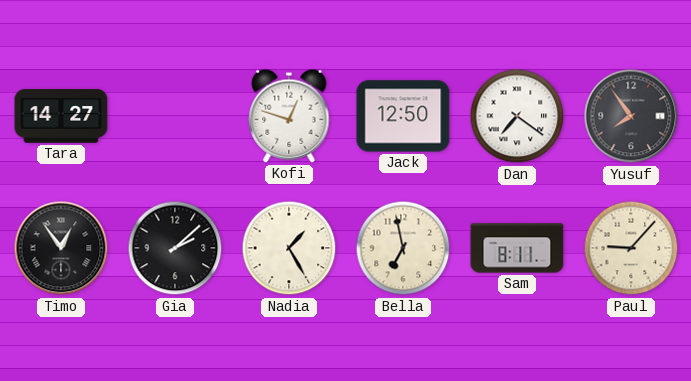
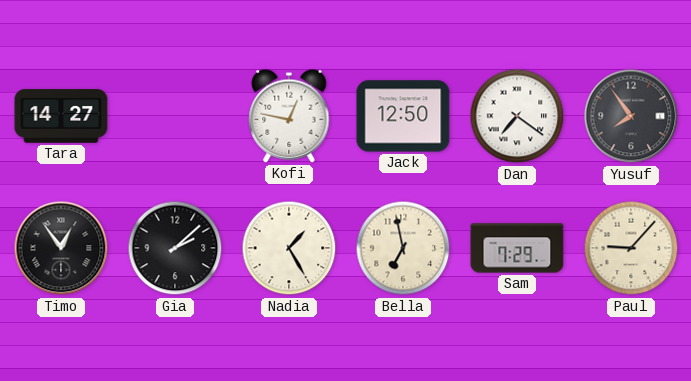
Kofi: 12:48 -> 12:47
Sam: 8:11 -> 7:29
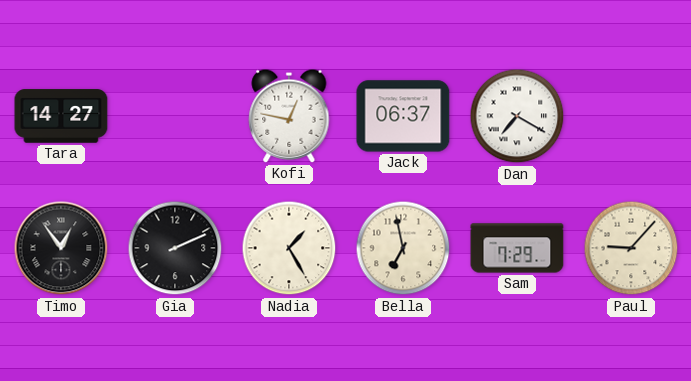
Jack: 12:50 -> 06:37
Dan: 7:21 -> 7:20
Yusuf: 7:54 -> none
Gia: 2:08 -> 2:11
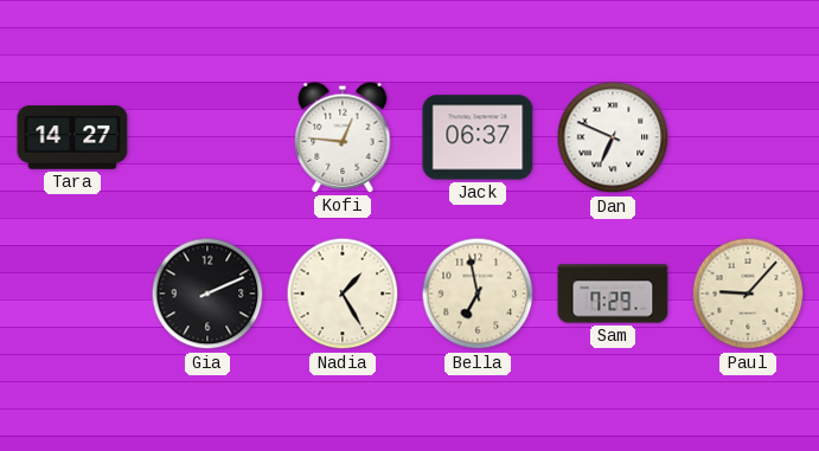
Kofi: 12:47 -> 12:46
Dan: 7:20 -> 6:49
Timo: 12:54 -> none
